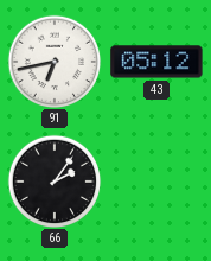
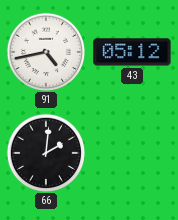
91: 6:43 -> 4:43
66: 2:06 -> 2:01
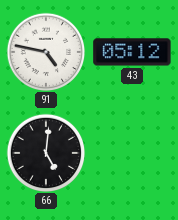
91: 4:43 -> 4:47
66: 2:01 -> 5:01
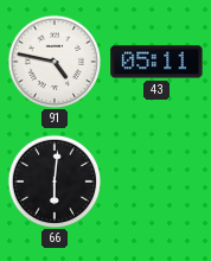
43: 05:12 -> 05:11
66: 5:01 -> 6:01
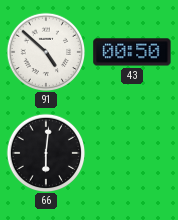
91: 4:47 -> 4:52
43: 05:11 -> 00:50
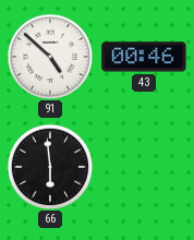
43: 00:50 -> 00:46
66: 6:01 -> 5:59
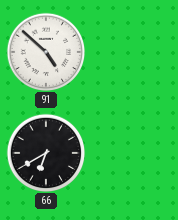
43: 00:46 -> none
66: 5:59 -> 6:40
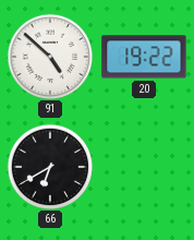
20: none -> 19:22
